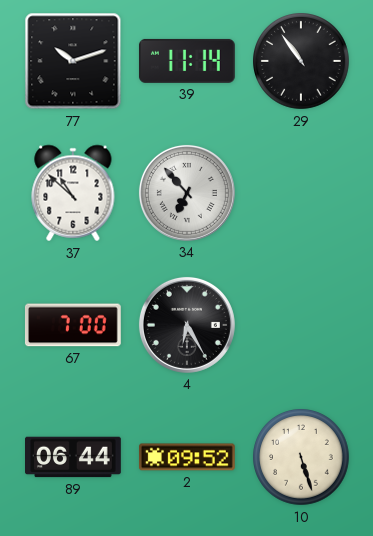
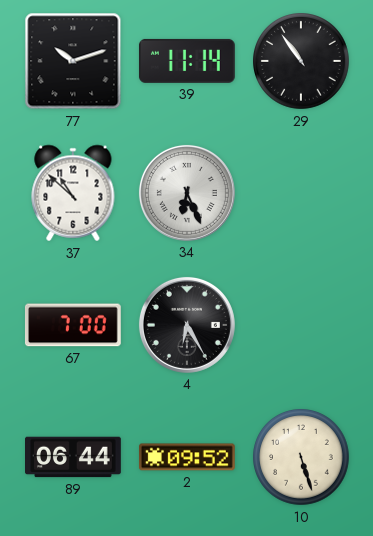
34: 6:53 -> 6:26
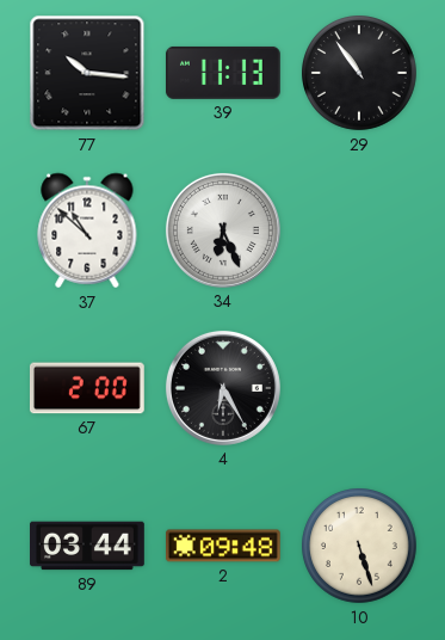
77: 10:12 -> 10:16
39: 11:14 -> 11:13
67: 7:00 -> 2:00
89: 06:44 -> 03:44
2: 09:52 -> 09:48
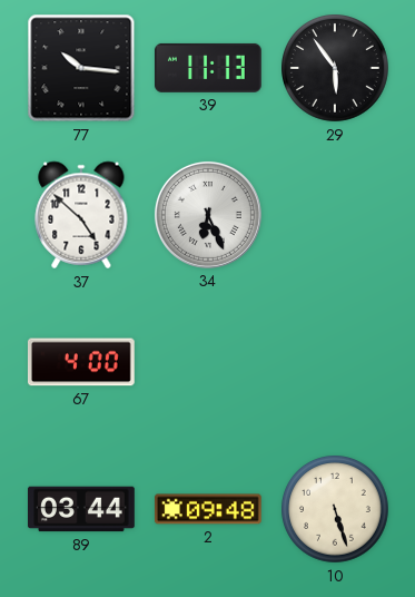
29: 10:54 -> 5:54
37: 10:52 -> 4:52
67: 2:00 -> 4:00
4: 6:25 -> none
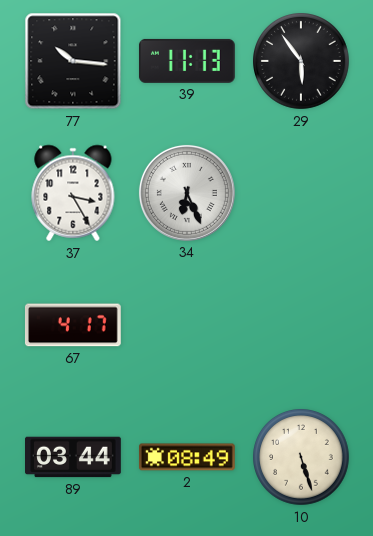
37: 4:52 -> 3:25
67: 4:00 -> 4:17
2: 09:48 -> 08:49
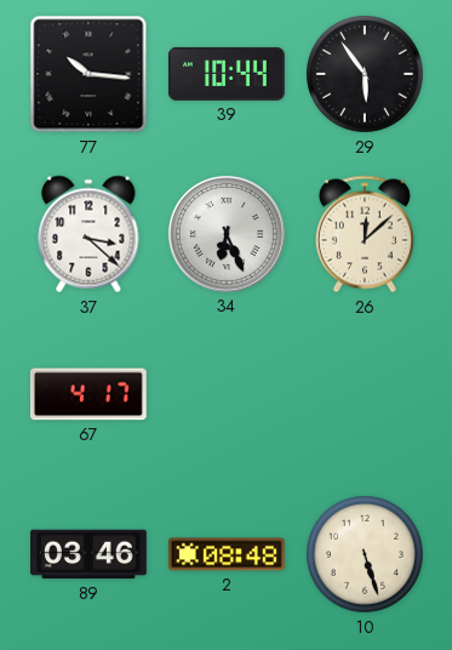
39: 11:13 -> 10:44
37: 3:25 -> 3:22
26: none -> 12:08
89: 03:44 -> 03:46
2: 08:49 -> 08:48
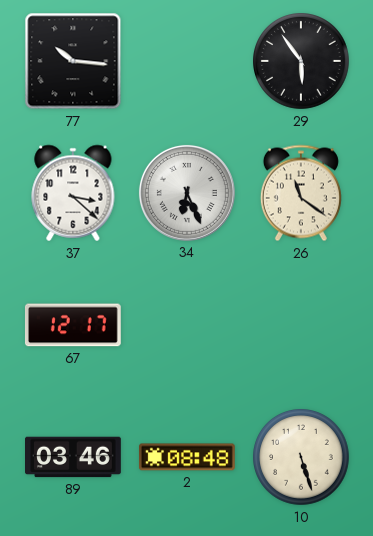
39: 10:44 -> none
26: 12:08 -> 11:21
67: 4:17 -> 12:17
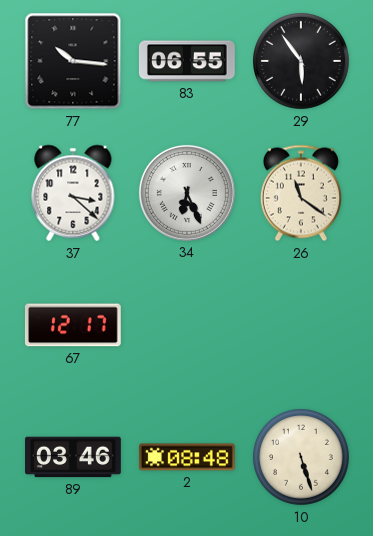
83: none -> 06:55
